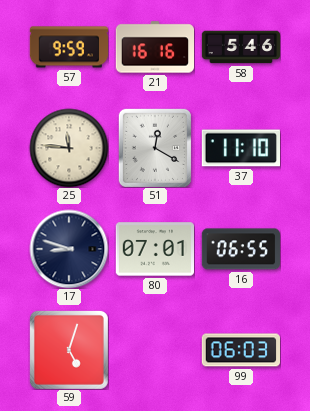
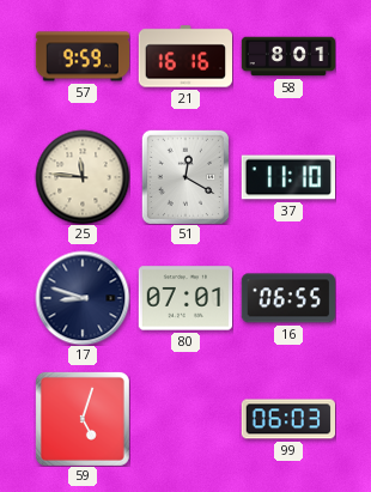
58: 5:46 -> 8:01
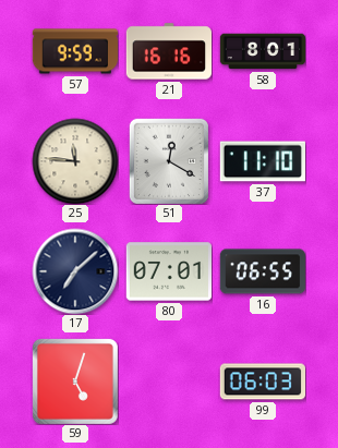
17: 8:48 -> 7:08
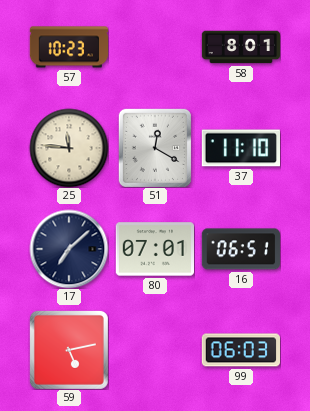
57: 9:59 -> 10:23
21: 16:16 -> none
16: 06:55 -> 06:51
59: 5:03 -> 5:13
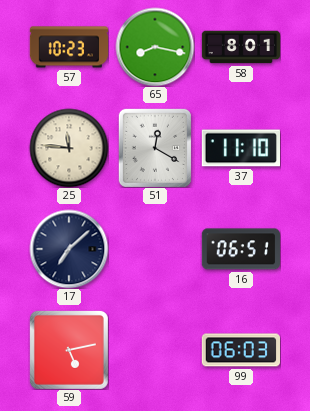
65: none -> 8:17
80: 07:01 -> none
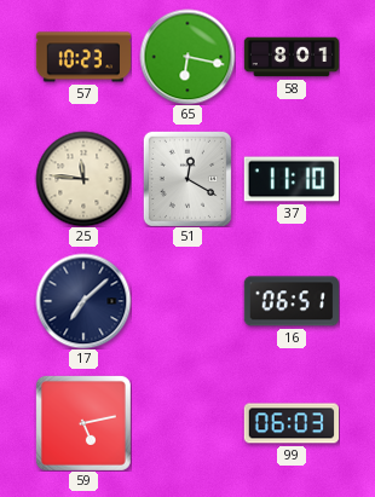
65: 8:17 -> 6:17
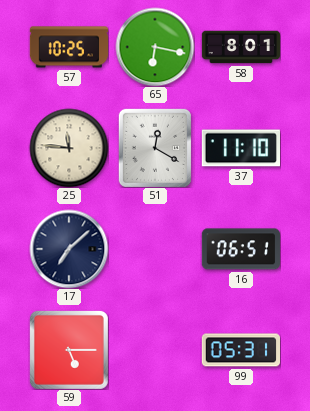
57: 10:23 -> 10:25
59: 5:13 -> 5:15
99: 06:03 -> 05:31
